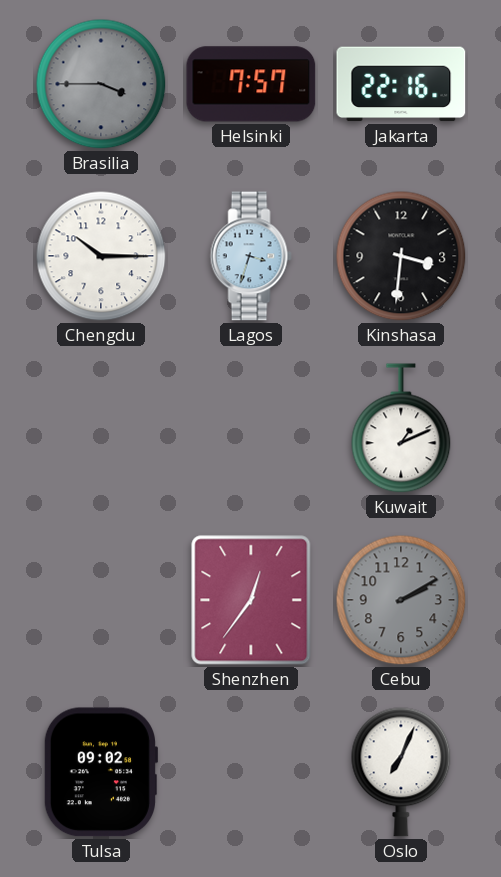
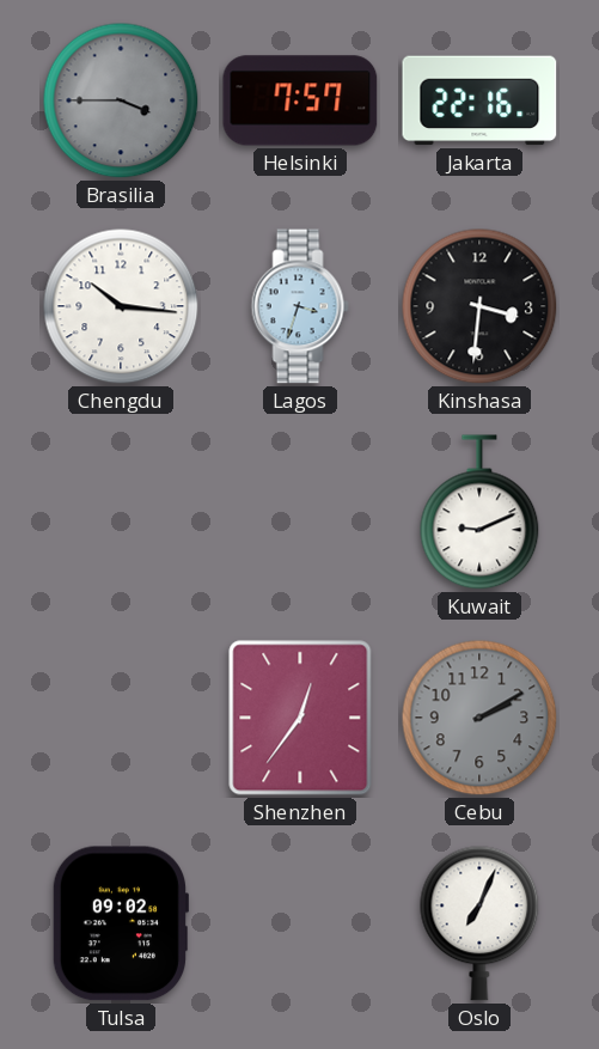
Chengdu: 10:15 -> 10:16
Kuwait: 1:11 -> 9:11
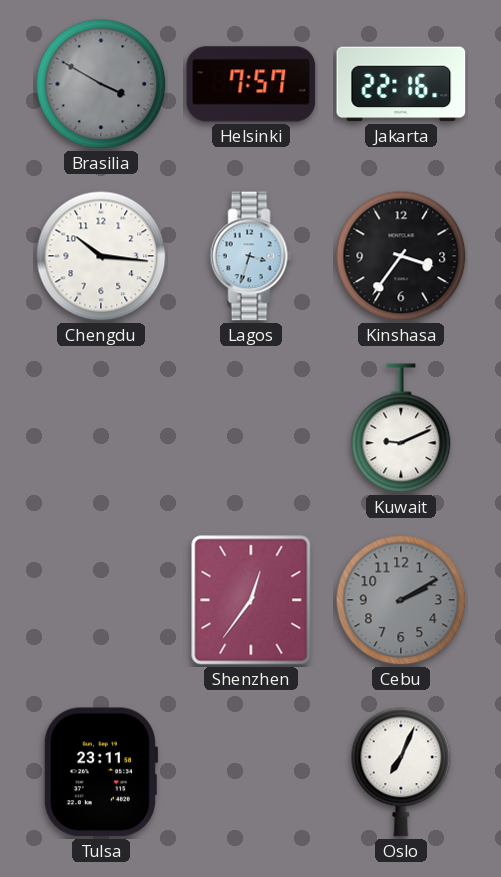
Brasilia: 3:45 -> 3:50
Kinshasa: 3:31 -> 3:36
Tulsa: 09:02 -> 23:11
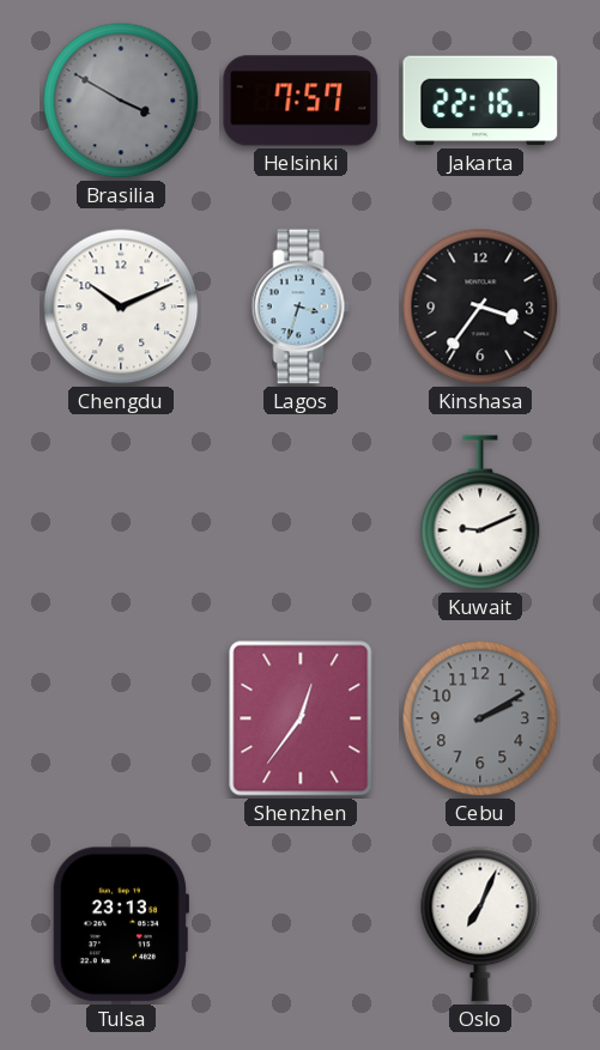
Chengdu: 10:16 -> 10:11
Tulsa: 23:11 -> 23:13
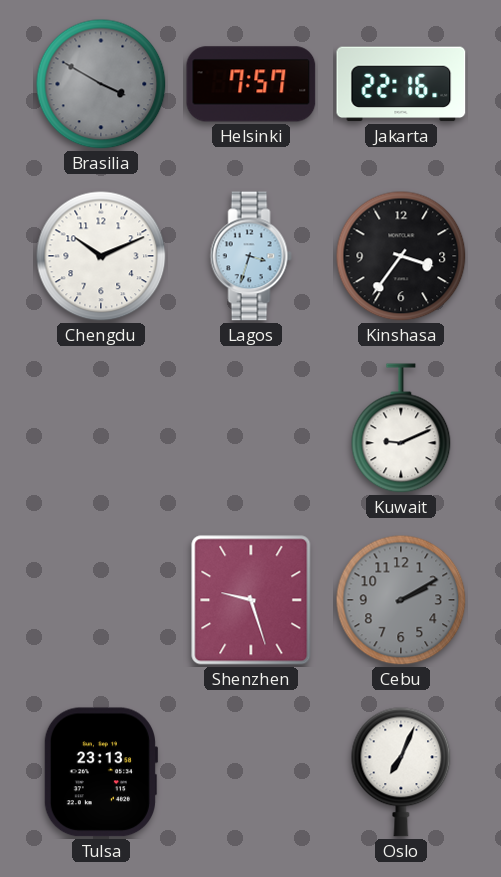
Shenzhen: 12:36 -> 9:27
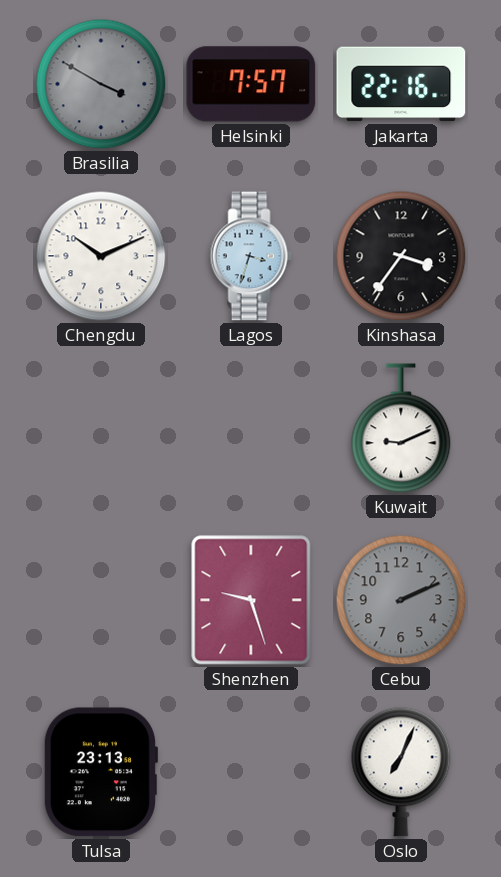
Cebu: 2:10 -> 2:11
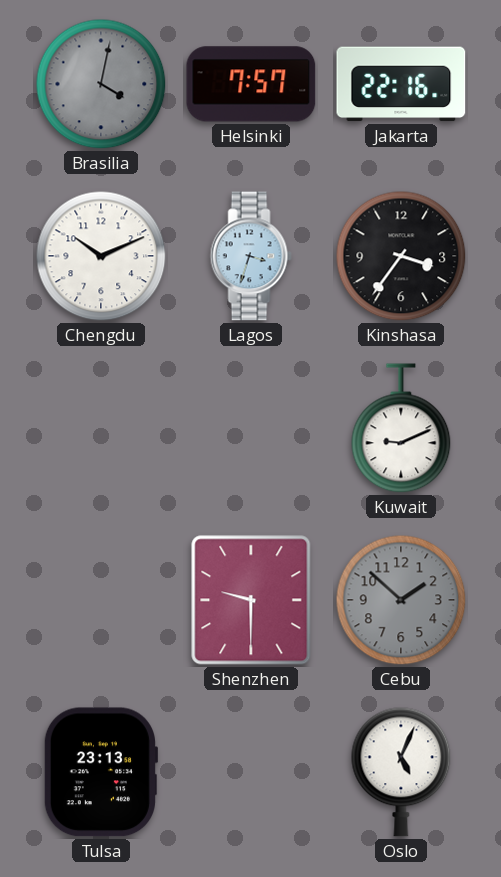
Brasilia: 3:50 -> 4:02
Shenzhen: 9:27 -> 9:30
Cebu: 2:11 -> 1:52
Oslo: 7:04 -> 5:04
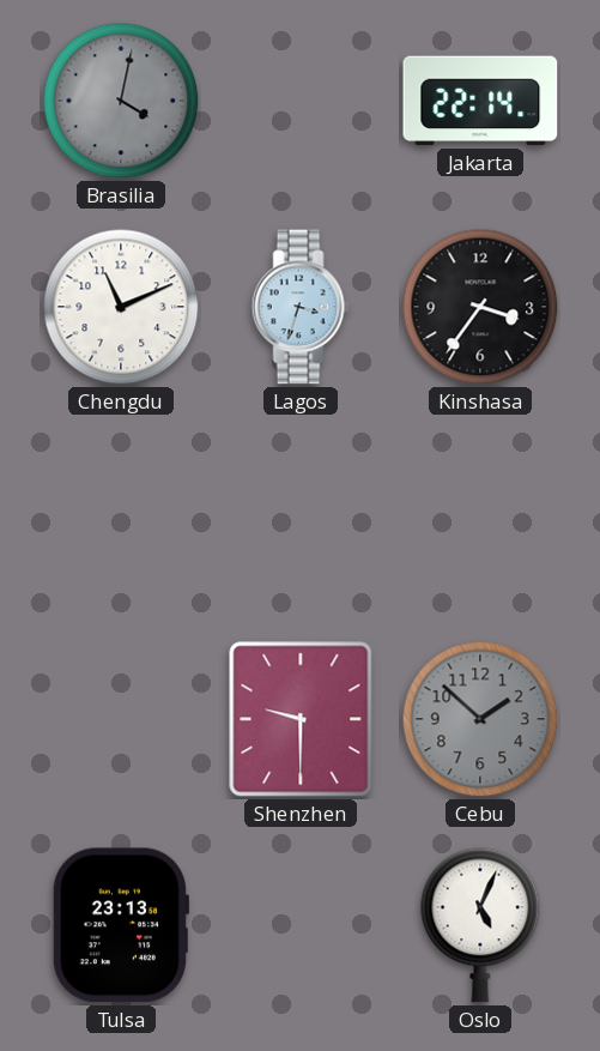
Helsinki: 7:57 -> none
Jakarta: 22:16 -> 22:14
Chengdu: 10:11 -> 11:11
Kuwait: 9:11 -> none
